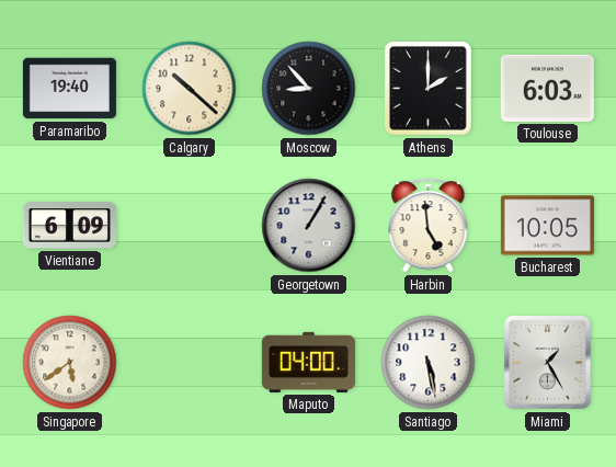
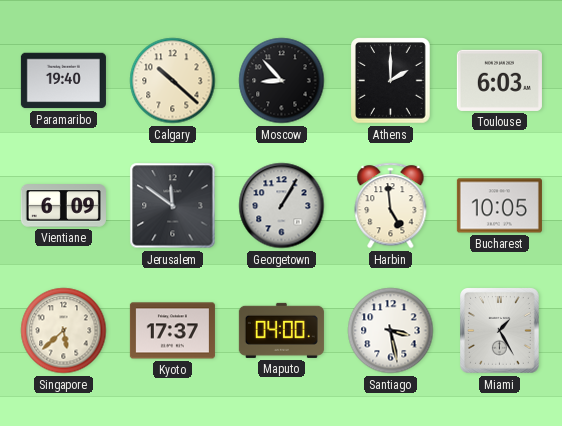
Jerusalem: none -> 11:51
Singapore: 5:39 -> 5:38
Kyoto: none -> 17:37
Santiago: 5:28 -> 3:28
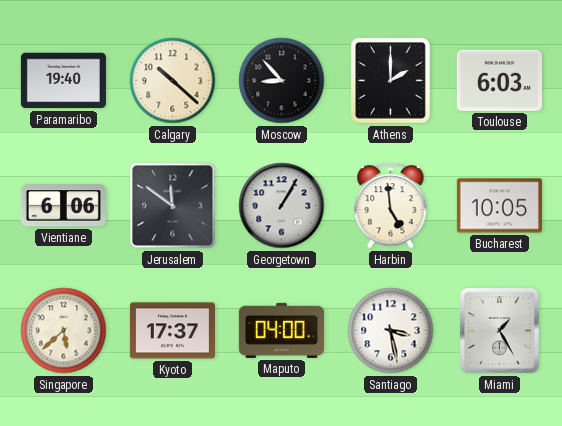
Vientiane: 6:09 -> 6:06
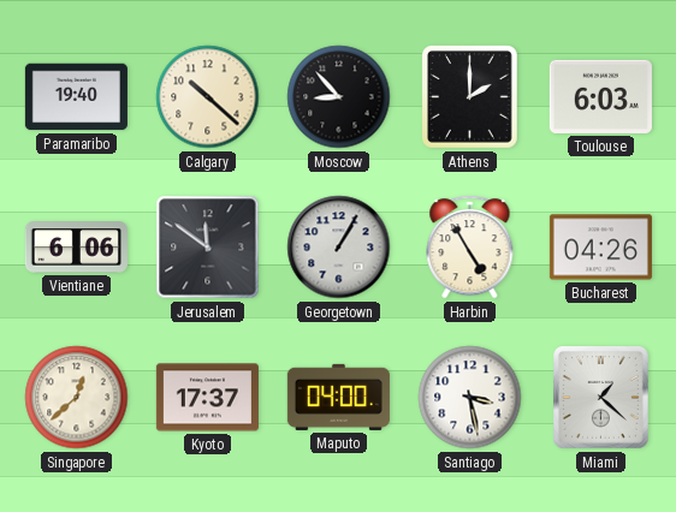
Harbin: 4:59 -> 4:55
Bucharest: 10:05 -> 04:26
Singapore: 5:38 -> 12:38
Miami: 1:25 -> 1:22
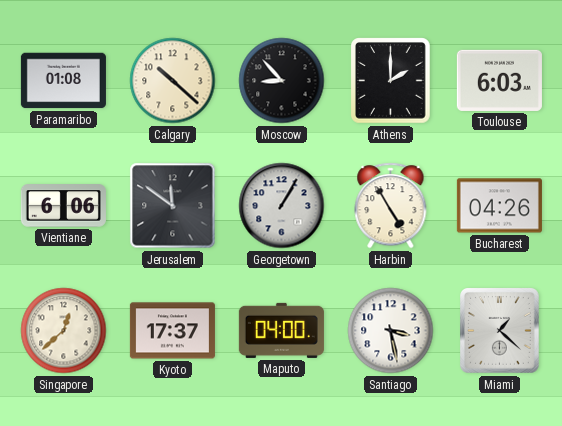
Paramaribo: 19:40 -> 01:08
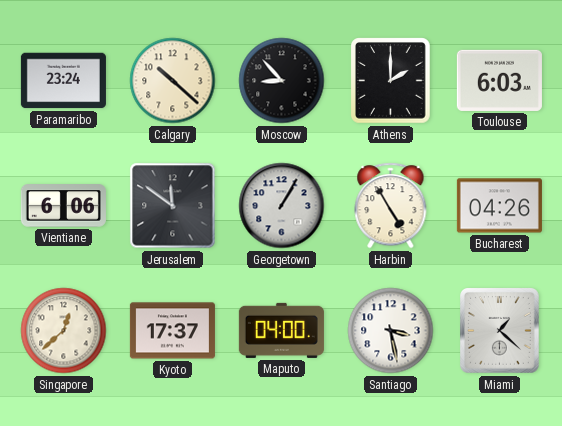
Paramaribo: 01:08 -> 23:24
